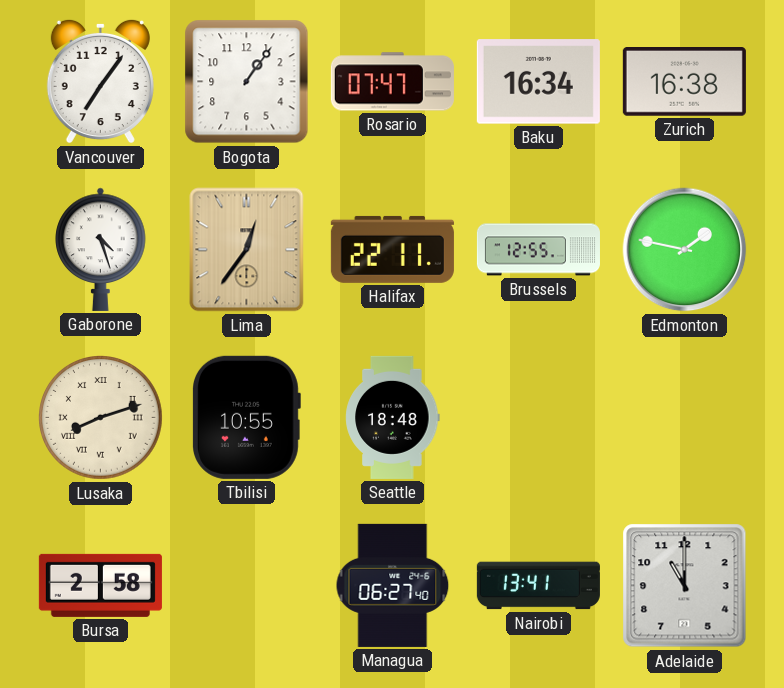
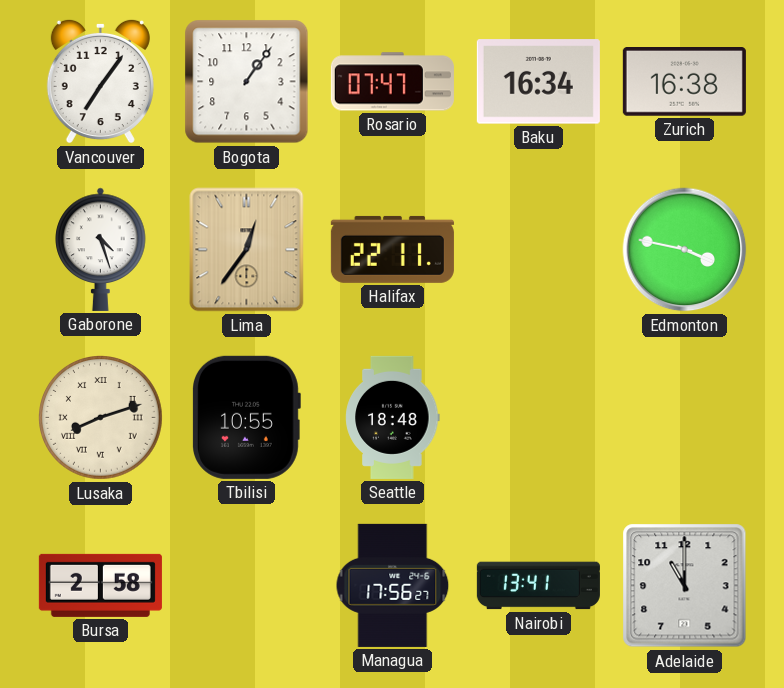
Brussels: 12:55 -> none
Edmonton: 1:47 -> 3:47
Managua: 06:27 -> 17:56
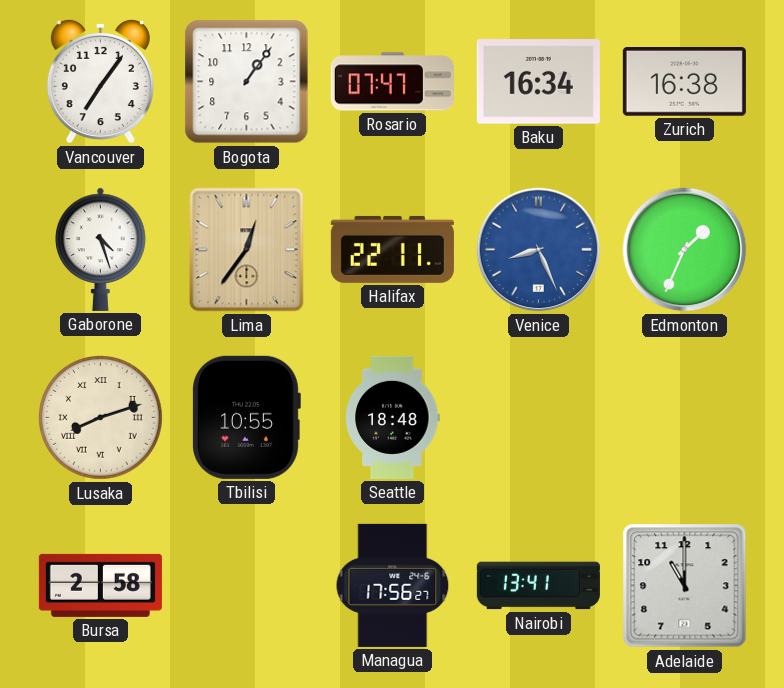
Venice: none -> 8:26
Edmonton: 3:47 -> 1:34
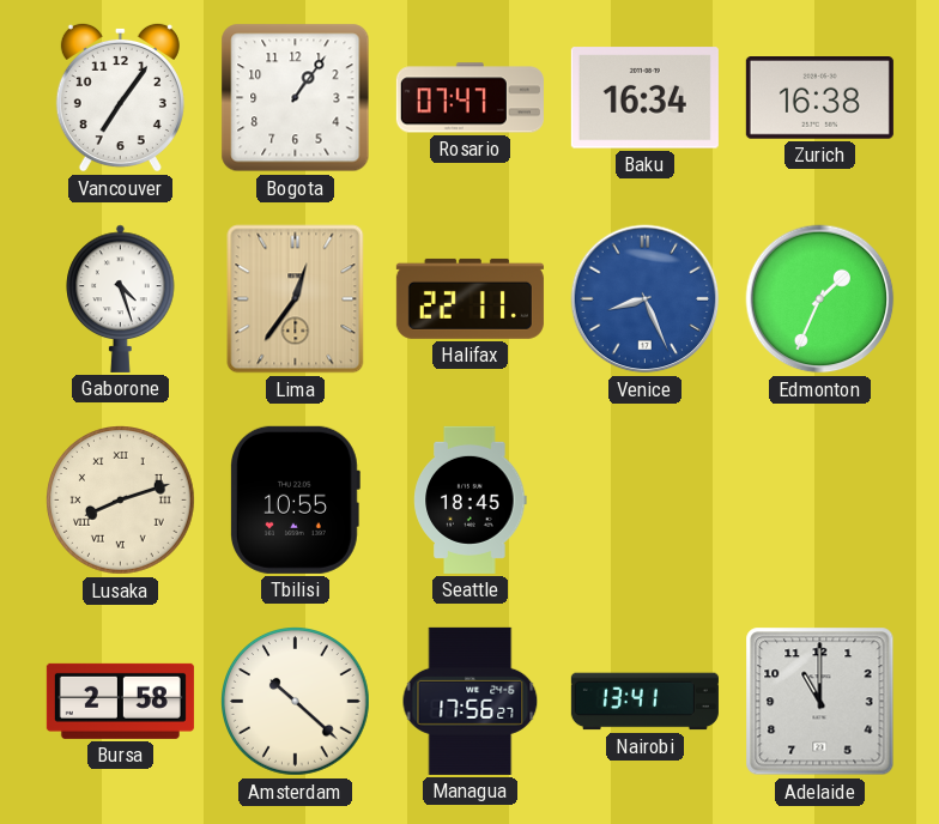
Seattle: 18:48 -> 18:45
Amsterdam: none -> 10:22
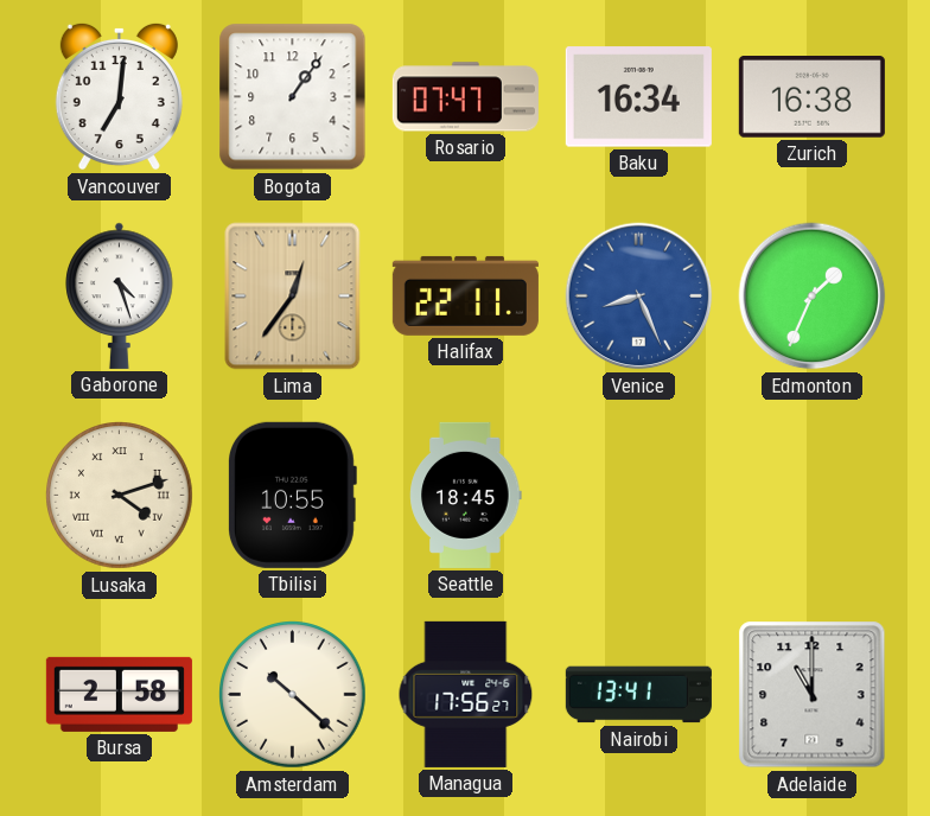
Vancouver: 7:06 -> 7:01
Lusaka: 8:12 -> 4:12
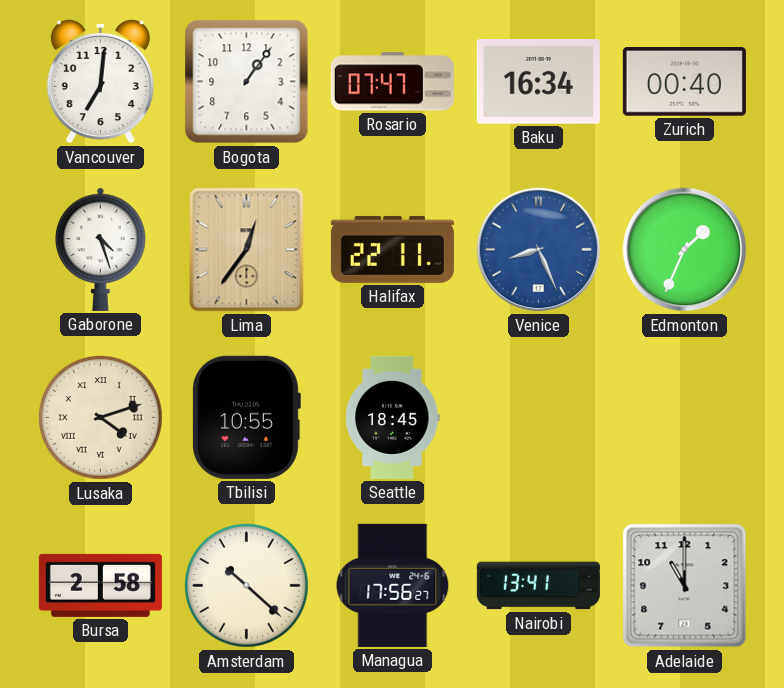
Zurich: 16:38 -> 00:40
